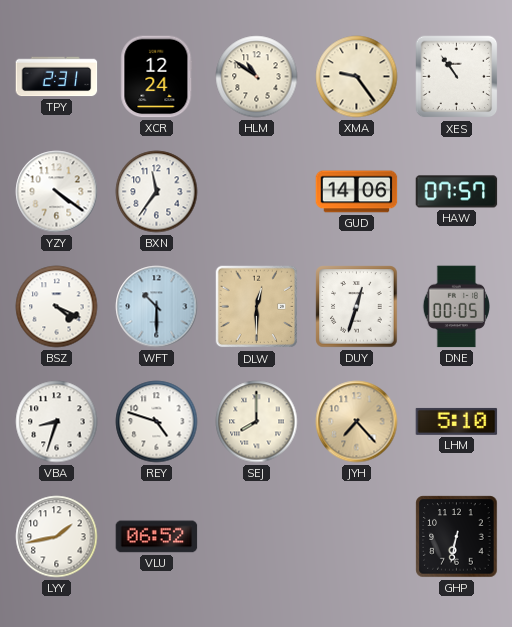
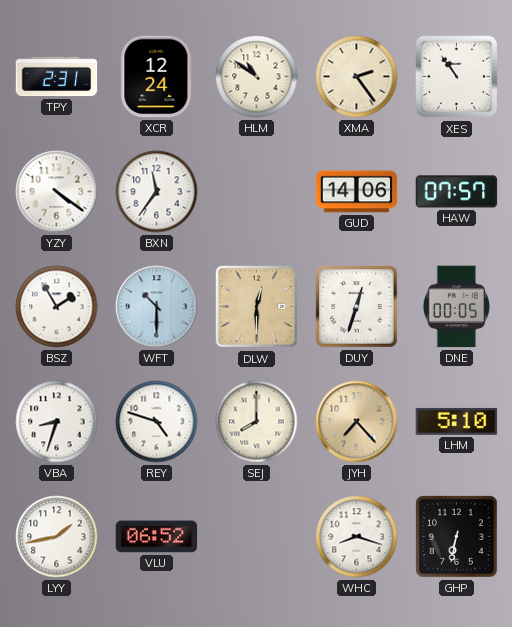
XMA: 9:24 -> 2:24
BSZ: 4:19 -> 1:55
WHC: none -> 8:18
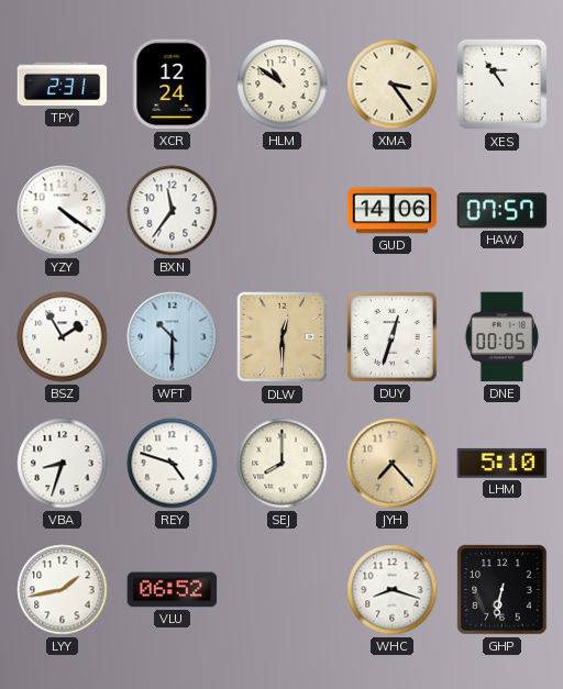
XMA: 2:24 -> 3:24
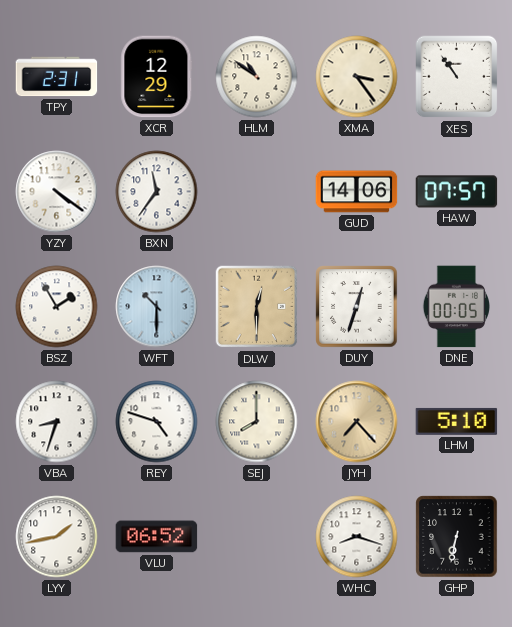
XCR: 12:24 -> 12:29
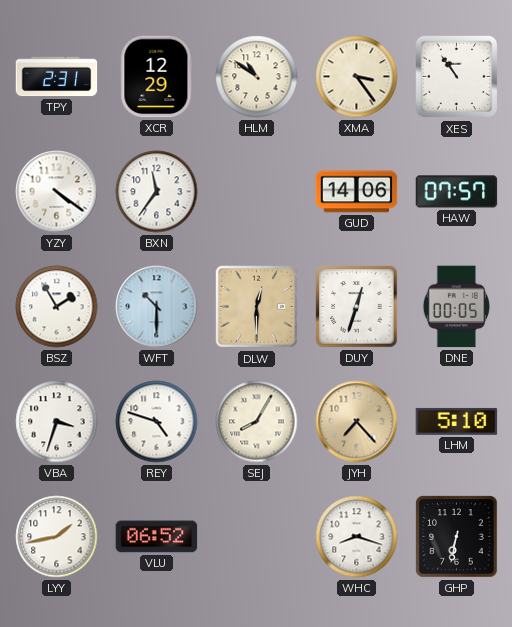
VBA: 8:33 -> 3:33
SEJ: 8:00 -> 8:05
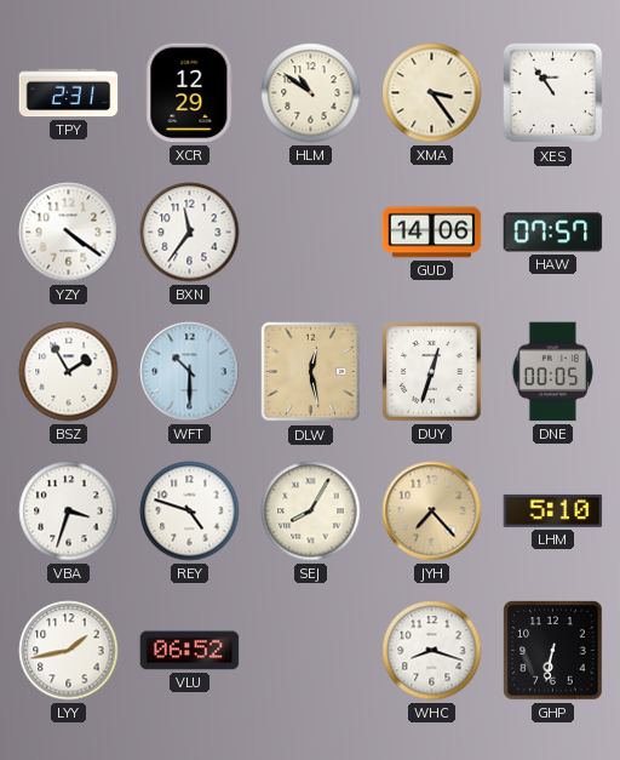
DLW: 12:30 -> 12:28
